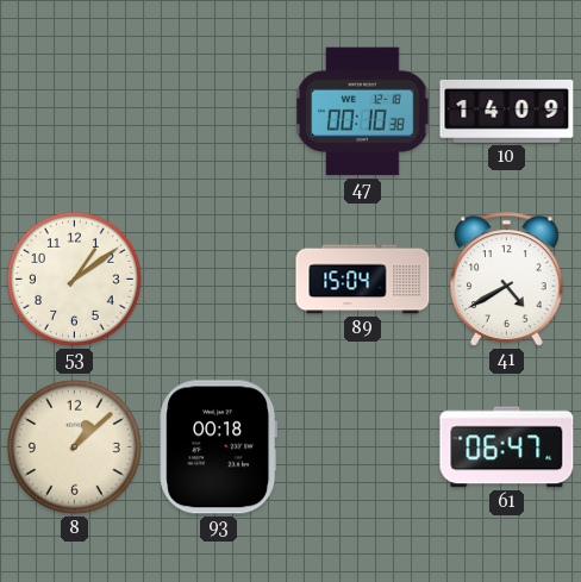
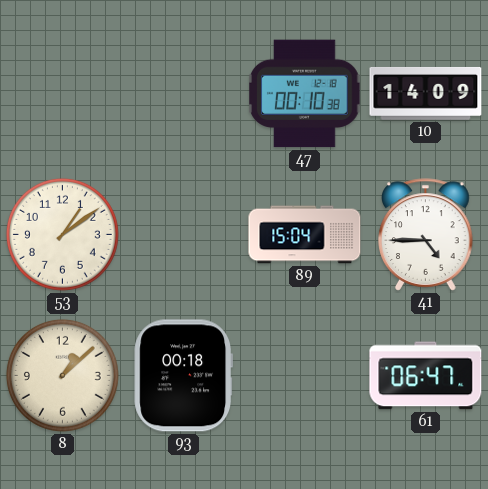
41: 4:40 -> 4:45
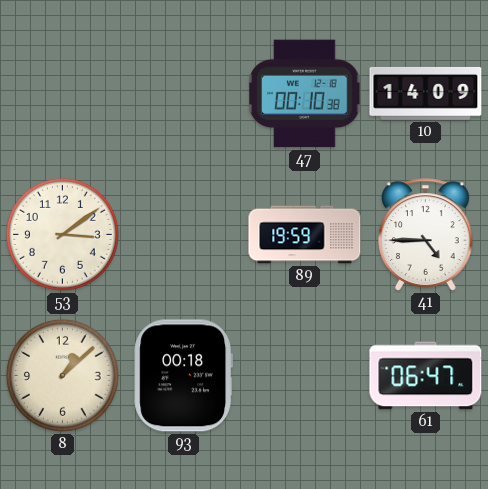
53: 1:09 -> 3:09
89: 15:04 -> 19:59
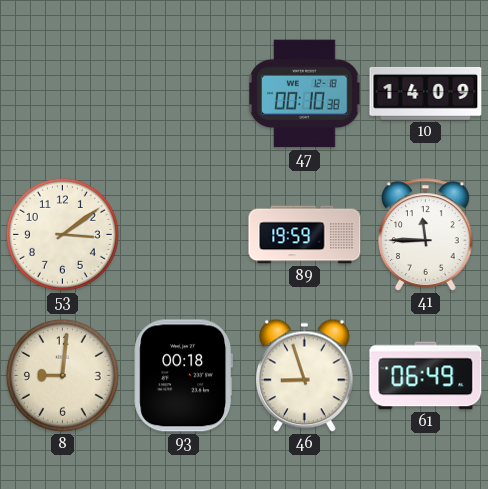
41: 4:45 -> 11:45
8: 1:08 -> 9:01
46: none -> 8:57
61: 06:47 -> 06:49
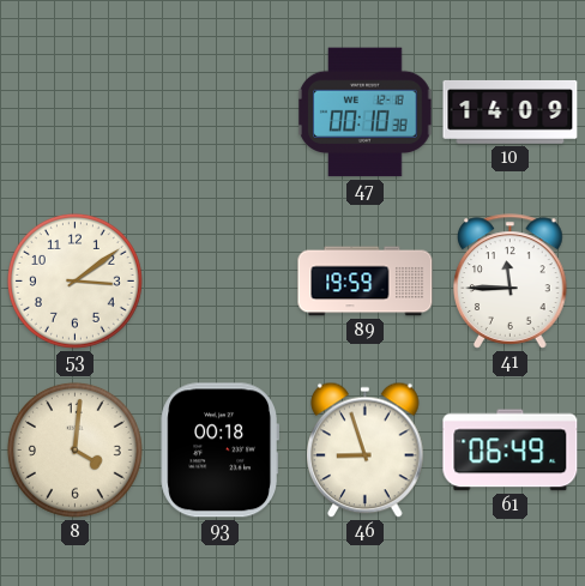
8: 9:01 -> 4:01
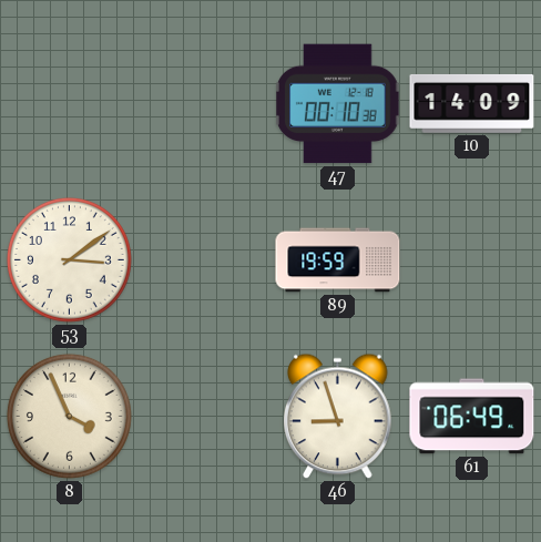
41: 11:45 -> none
8: 4:01 -> 3:56
93: 00:18 -> none
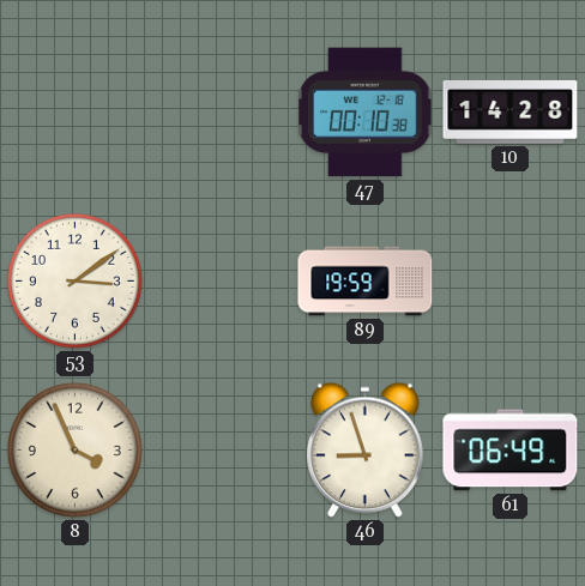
10: 14:09 -> 14:28
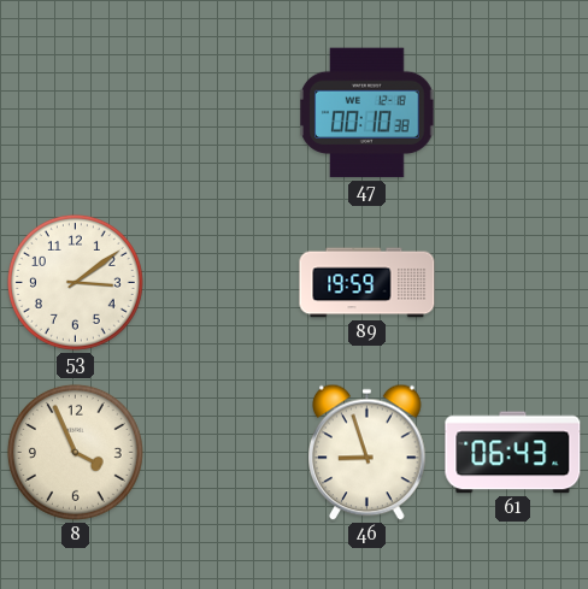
10: 14:28 -> none
61: 06:49 -> 06:43
